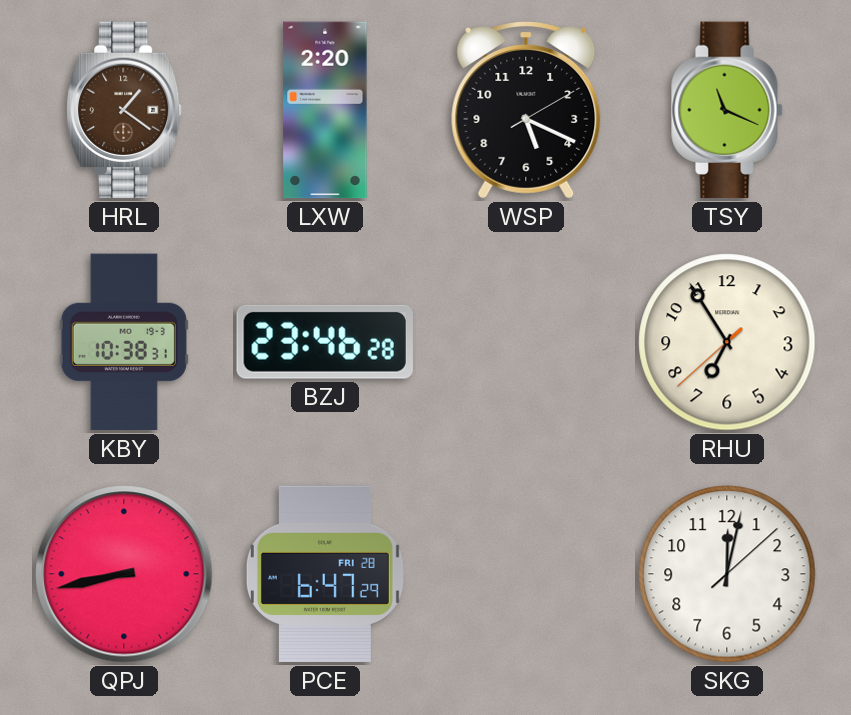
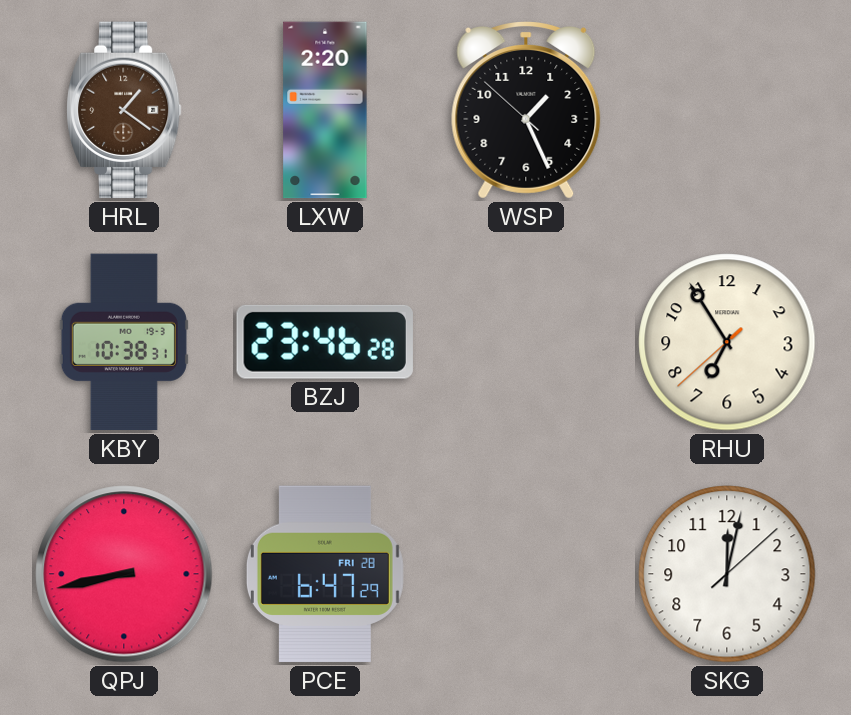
WSP: 5:19 -> 1:25
TSY: 11:19 -> none
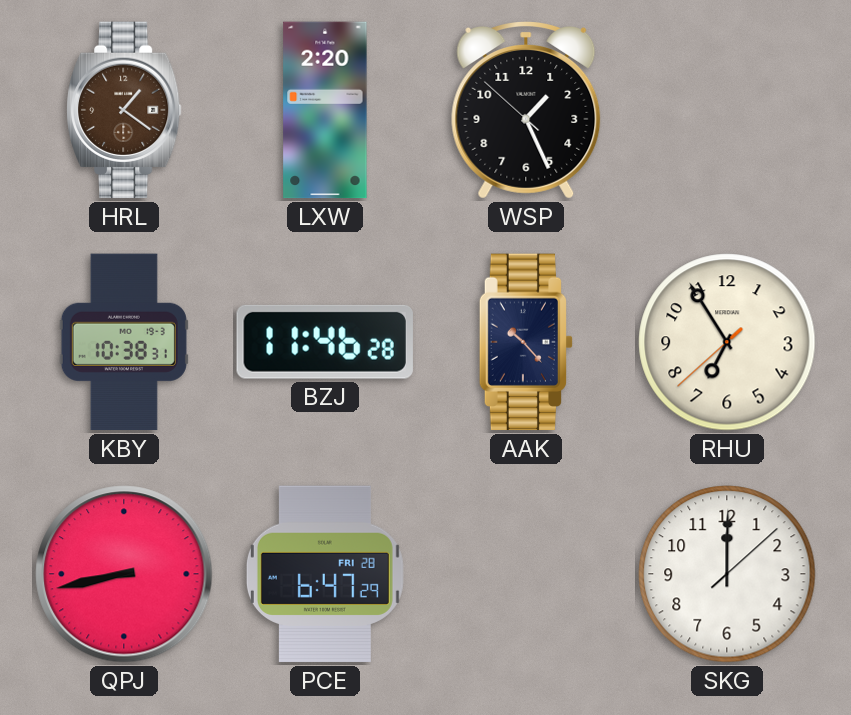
BZJ: 23:46 -> 11:46
AAK: none -> 10:23
SKG: 12:02 -> 12:00
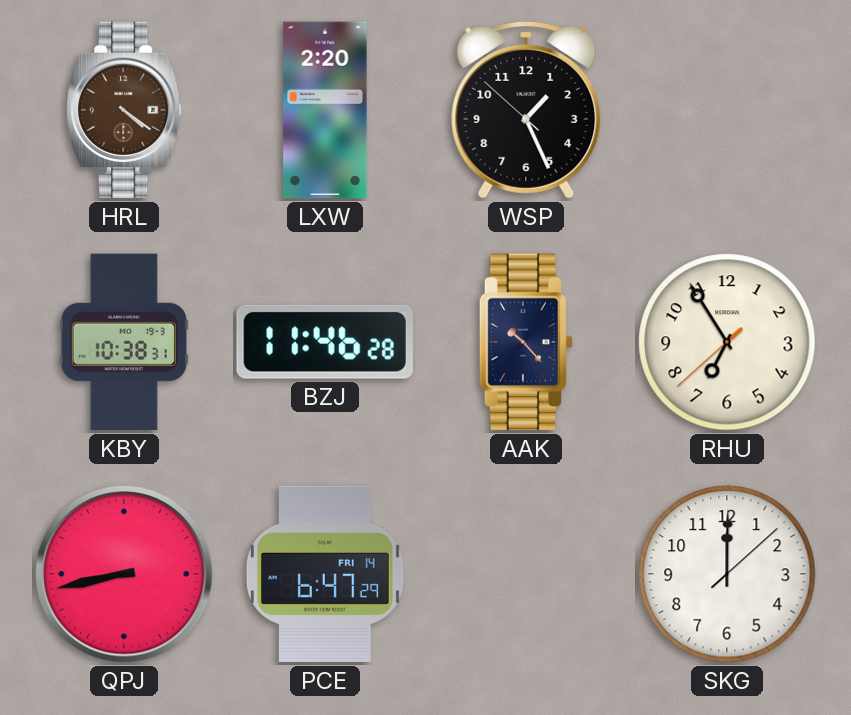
HRL: 1:21 -> 4:21
PCE date: FRI 28 -> FRI 14
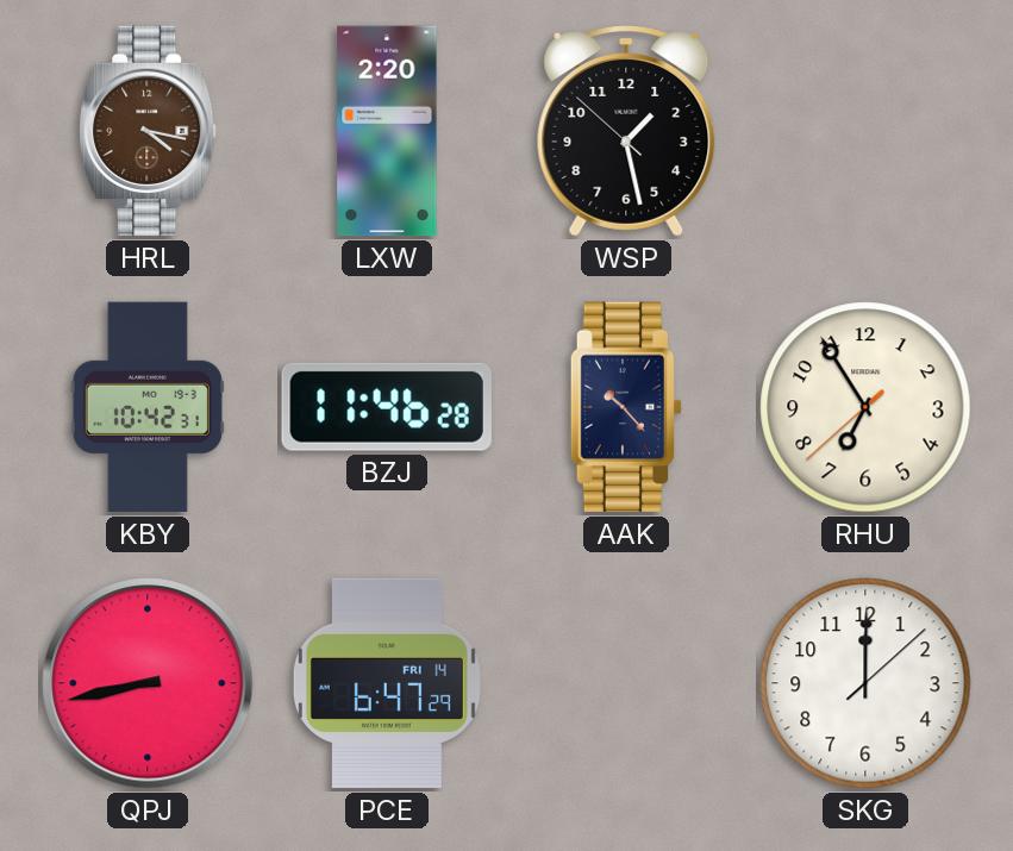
HRL: 4:21 -> 4:17
WSP: 1:25 -> 1:27
KBY: 10:38 -> 10:42
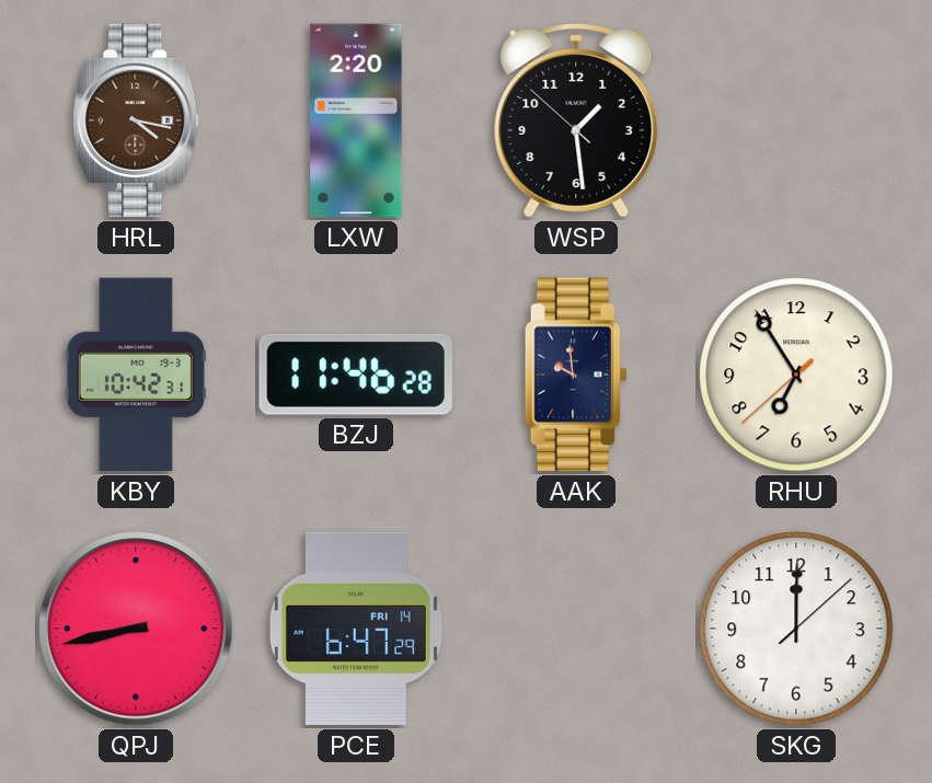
WSP: 1:27 -> 1:28
AAK: 10:23 -> 9:59
